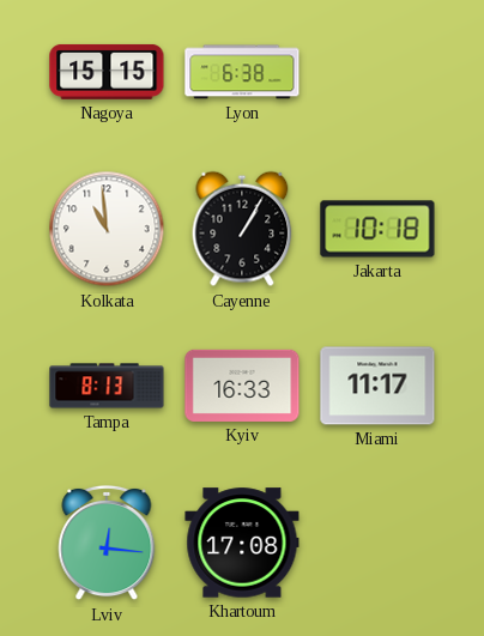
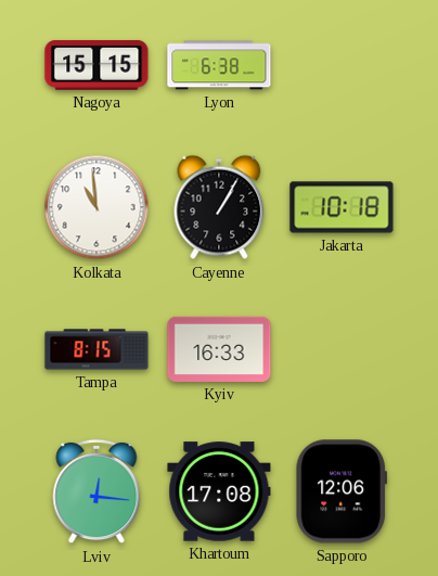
Tampa: 8:13 -> 8:15
Miami: 11:17 -> none
Sapporo: none -> 12:06
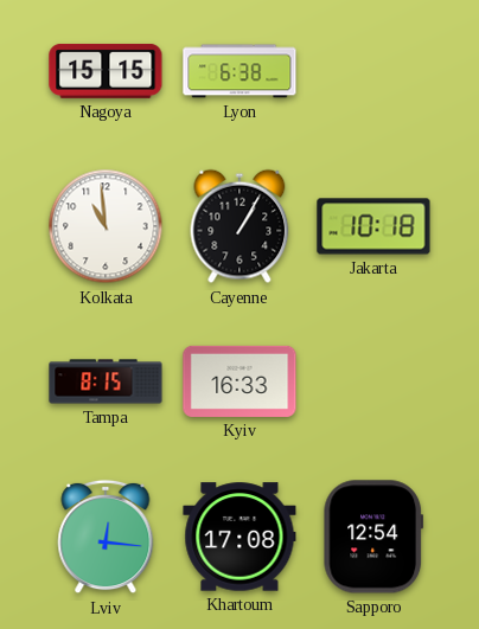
Sapporo: 12:06 -> 12:54
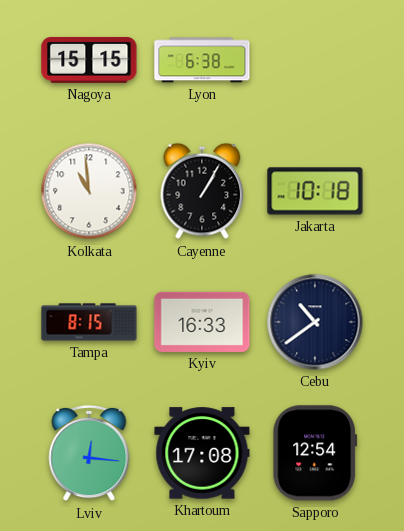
Cebu: none -> 10:39
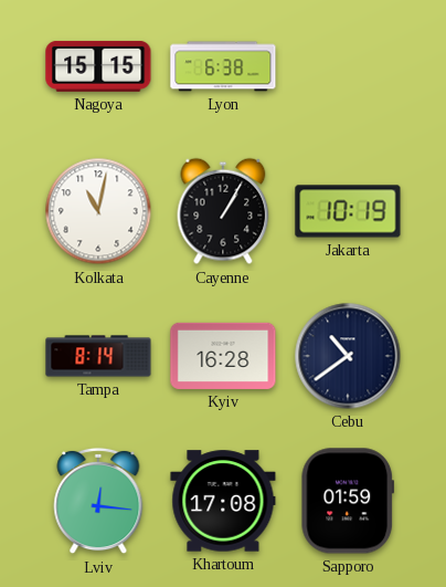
Kolkata: 10:59 -> 11:02
Jakarta: 10:18 -> 10:19
Tampa: 8:15 -> 8:14
Kyiv: 16:33 -> 16:28
Sapporo: 12:54 -> 01:59
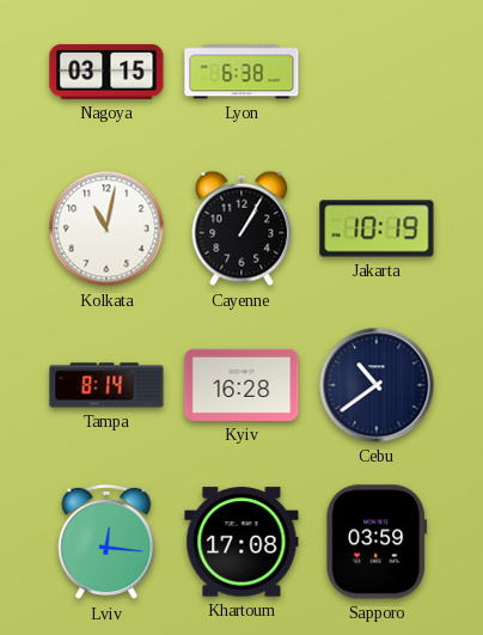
Nagoya: 15:15 -> 03:15
Sapporo: 01:59 -> 03:59
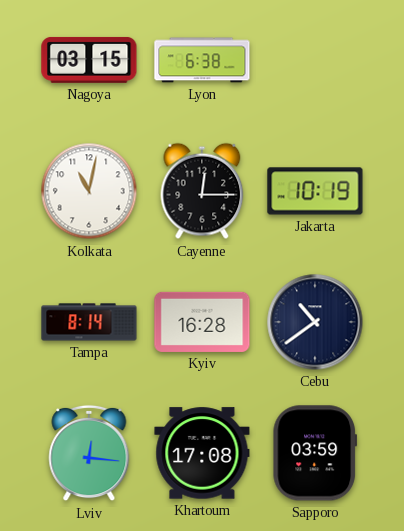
Cayenne: 1:05 -> 12:15
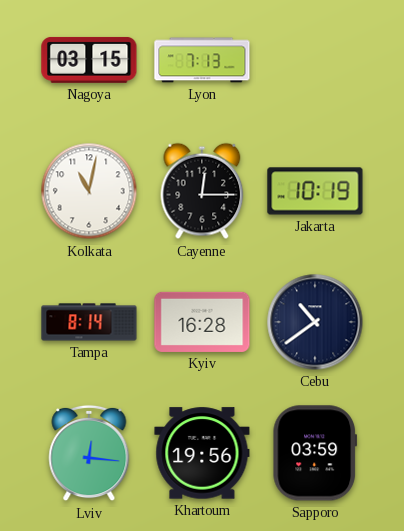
Lyon: 6:38 -> 7:13
Khartoum: 17:08 -> 19:56
